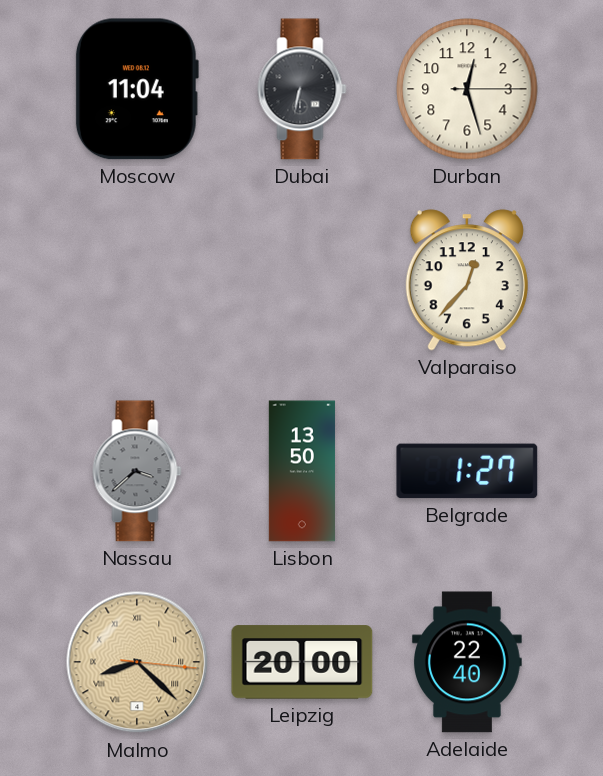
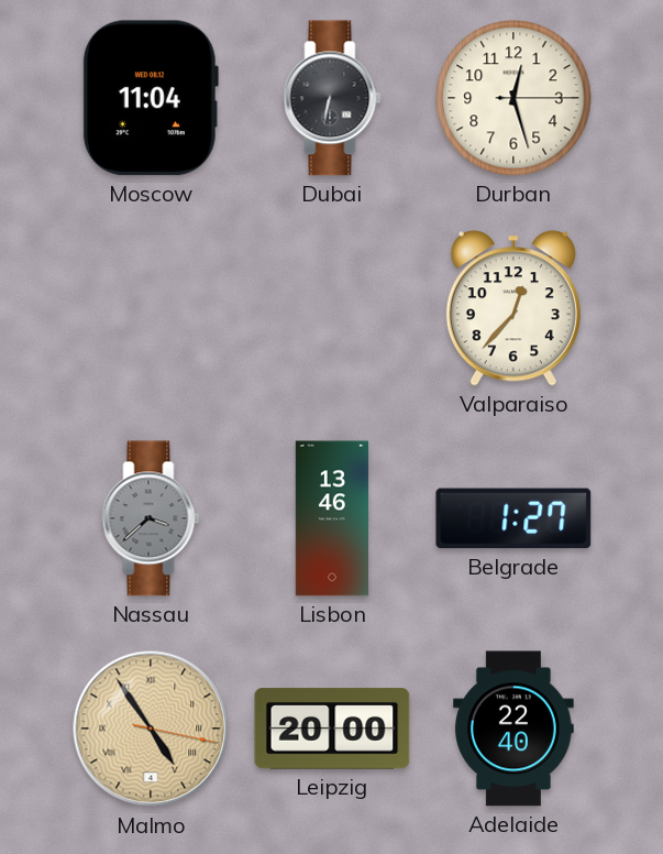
Lisbon: 13:50 -> 13:46
Malmo: 8:22 -> 4:54
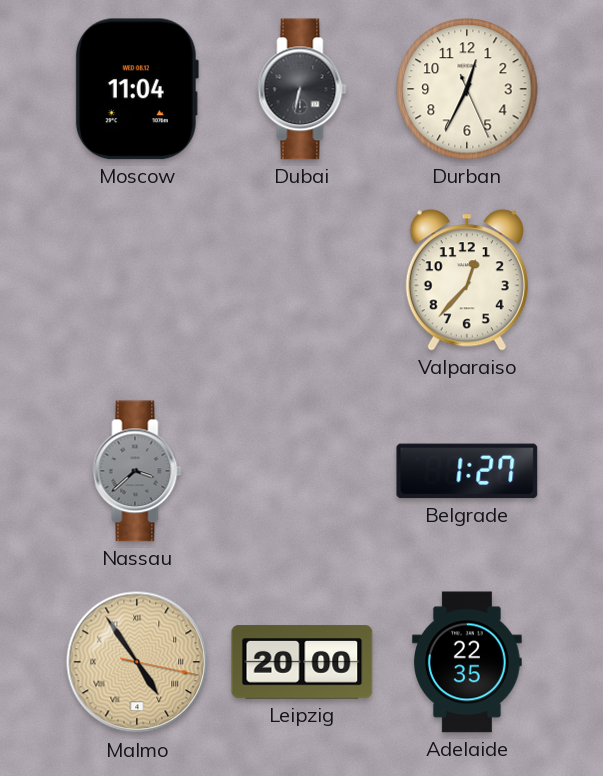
Durban: 12:27 -> 12:34
Lisbon: 13:46 -> none
Adelaide: 22:40 -> 22:35
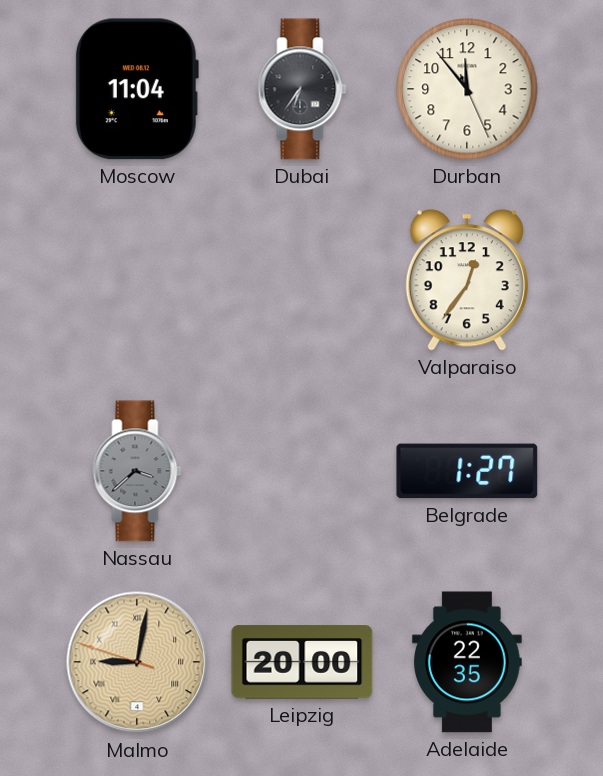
Dubai: 6:32 -> 6:36
Durban: 12:34 -> 11:53
Valparaiso: 12:37 -> 12:36
Malmo: 4:54 -> 9:01
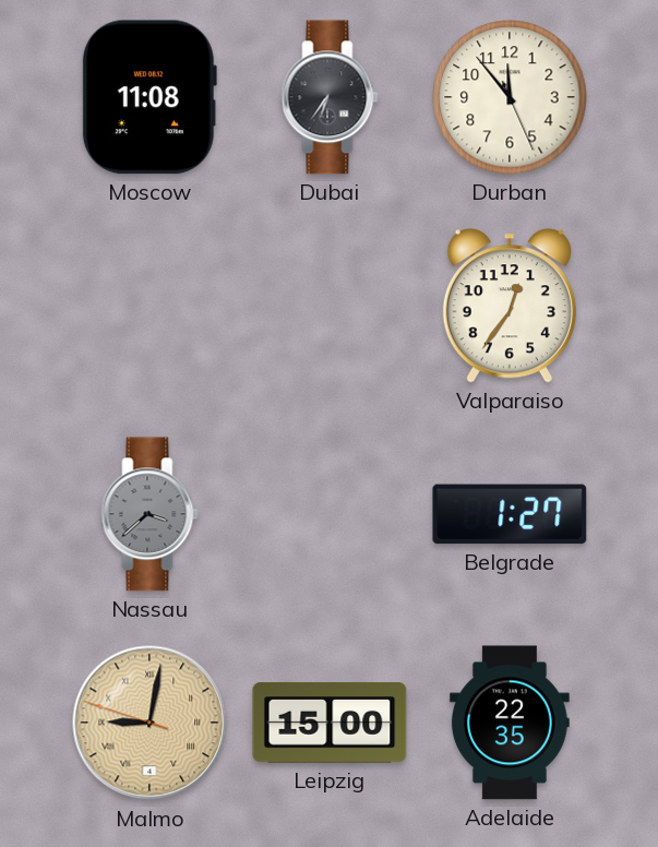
Moscow: 11:04 -> 11:08
Leipzig: 20:00 -> 15:00
